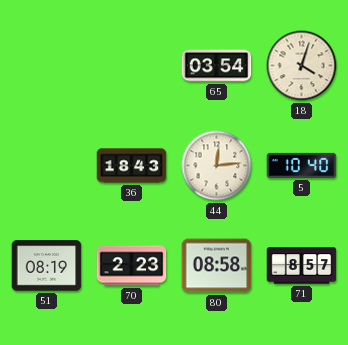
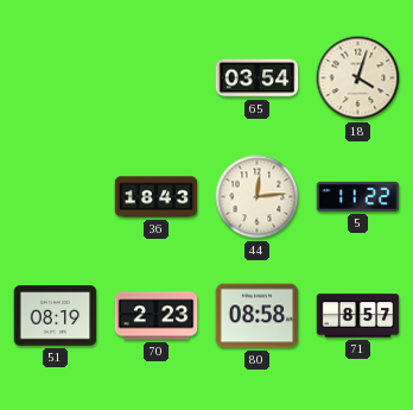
5: 10:40 -> 11:22
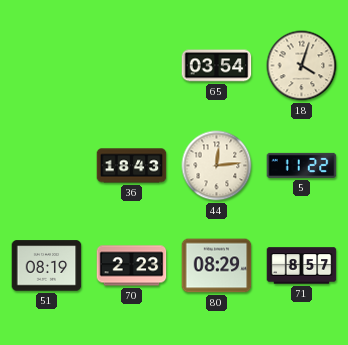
80: 08:58 -> 08:29
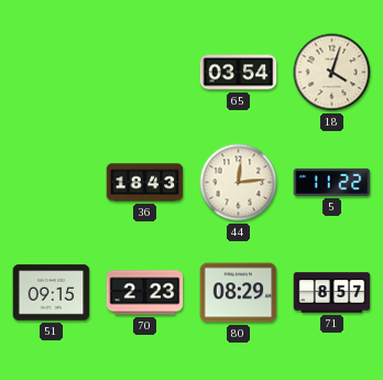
51: 08:19 -> 09:15
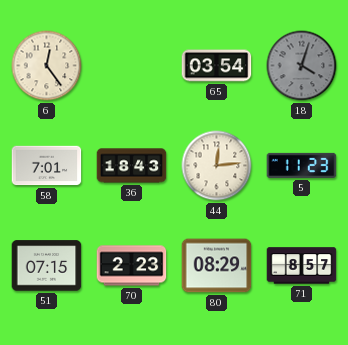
6: none -> 12:24
18 dial: cream -> grey
58: none -> 7:01
5: 11:22 -> 11:23
51: 09:15 -> 07:15
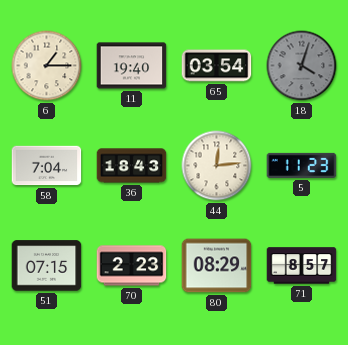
6: 12:24 -> 1:15
11: none -> 19:40
58: 7:01 -> 7:04
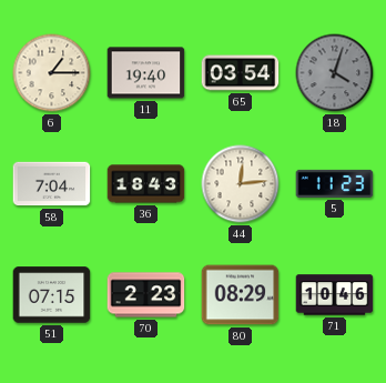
71: 8:57 -> 10:46
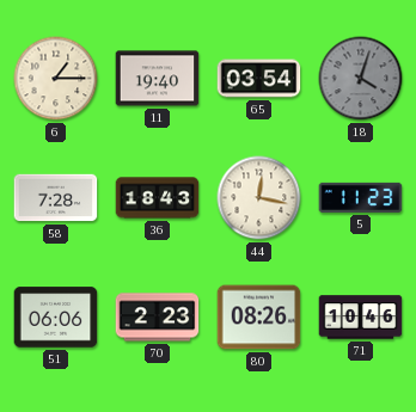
58: 7:04 -> 7:28
44: 12:14 -> 12:17
51: 07:15 -> 06:06
80: 08:29 -> 08:26
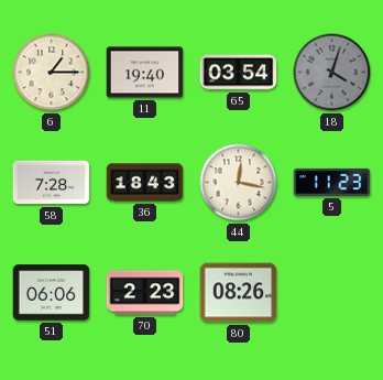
71: 10:46 -> none
